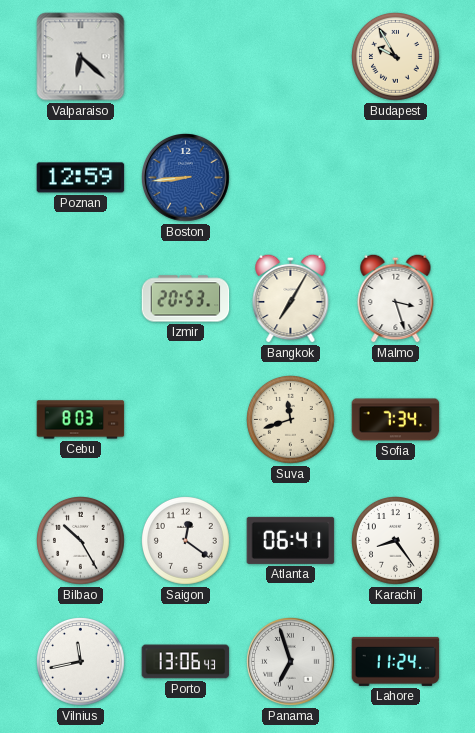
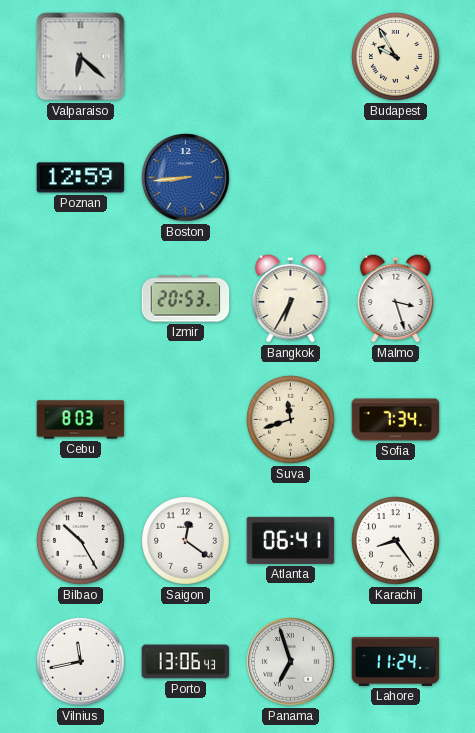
Bangkok: 7:05 -> 6:35
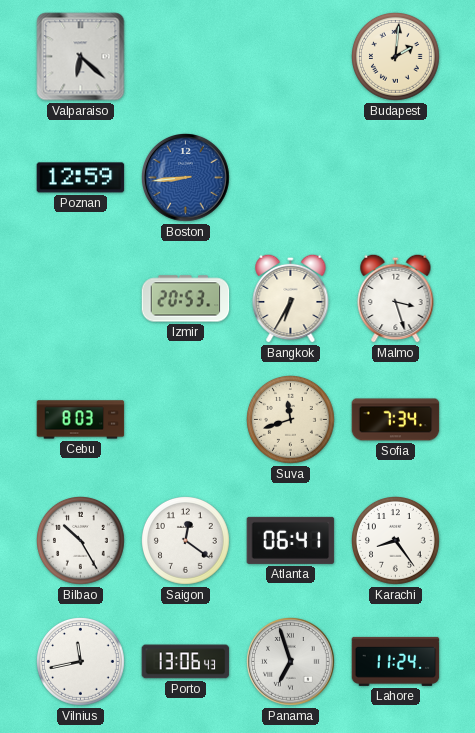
Budapest: 9:55 -> 2:01
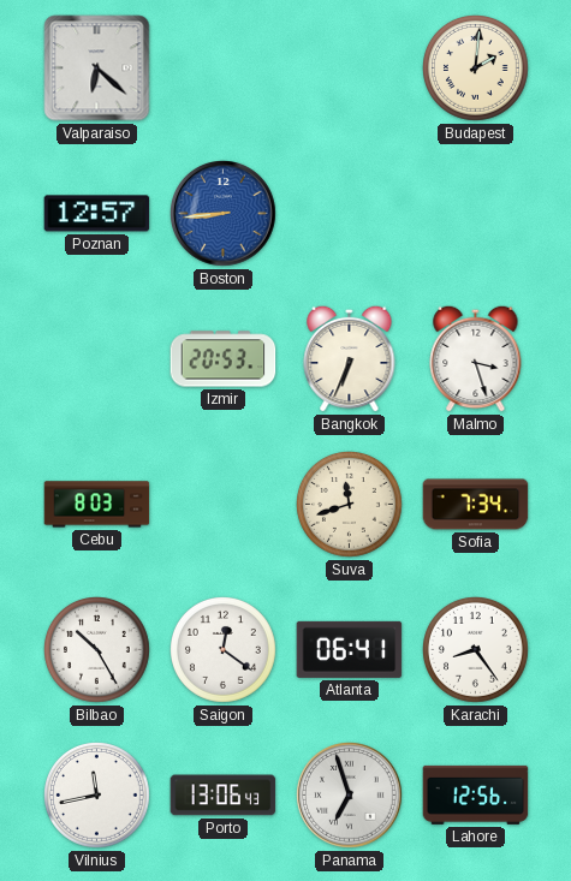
Poznan: 12:59 -> 12:57
Bangkok: 6:35 -> 6:34
Lahore: 11:24 -> 12:56
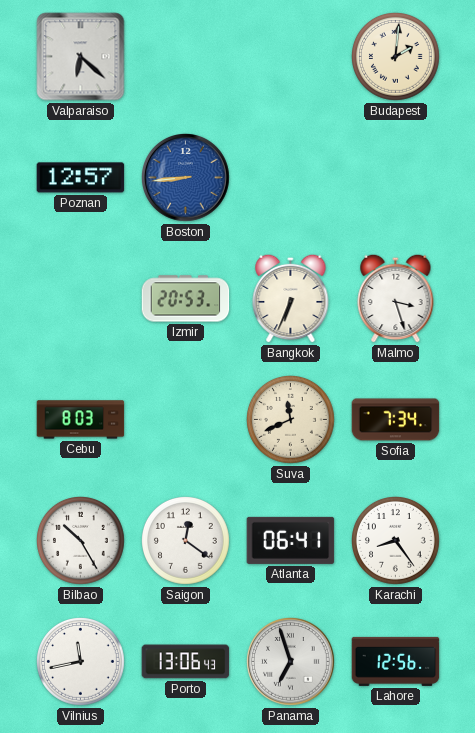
Suva: 11:42 -> 11:41
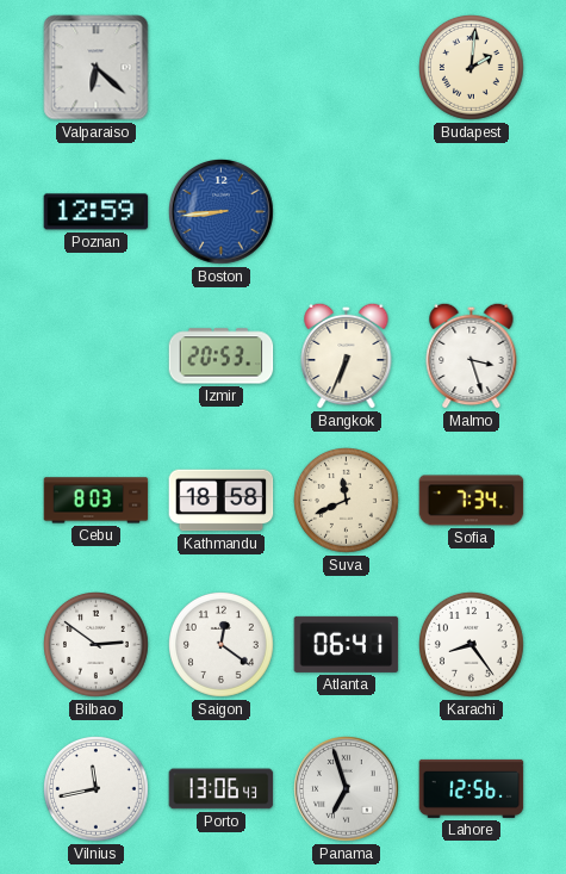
Poznan: 12:57 -> 12:59
Kathmandu: none -> 18:58
Bilbao: 10:25 -> 2:51
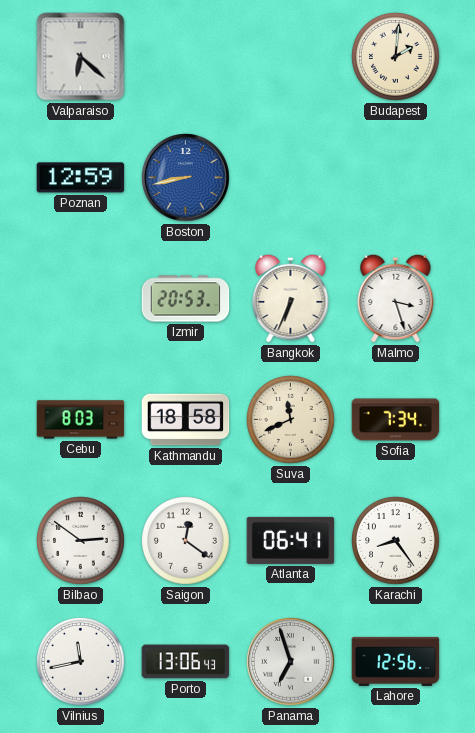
Boston: 8:44 -> 8:43
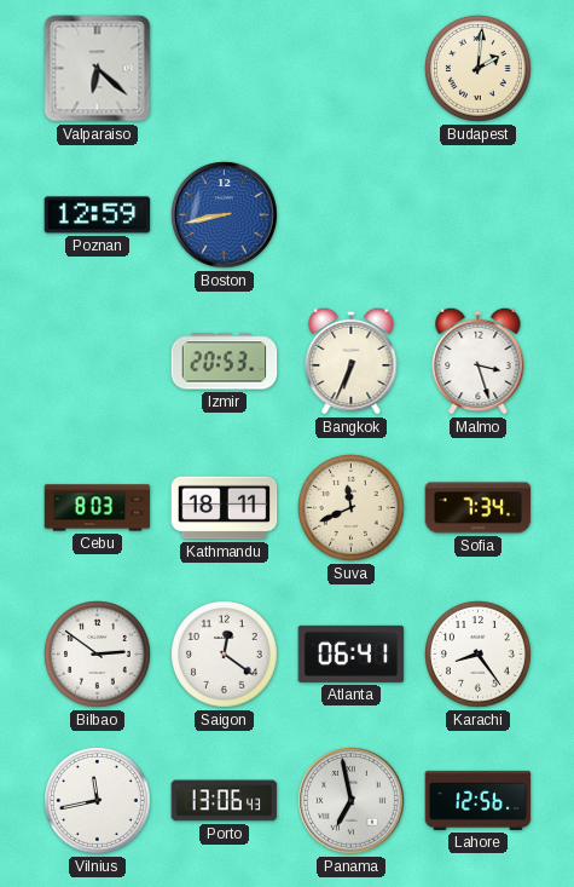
Kathmandu: 18:58 -> 18:11
Panama: 6:57 -> 6:58
